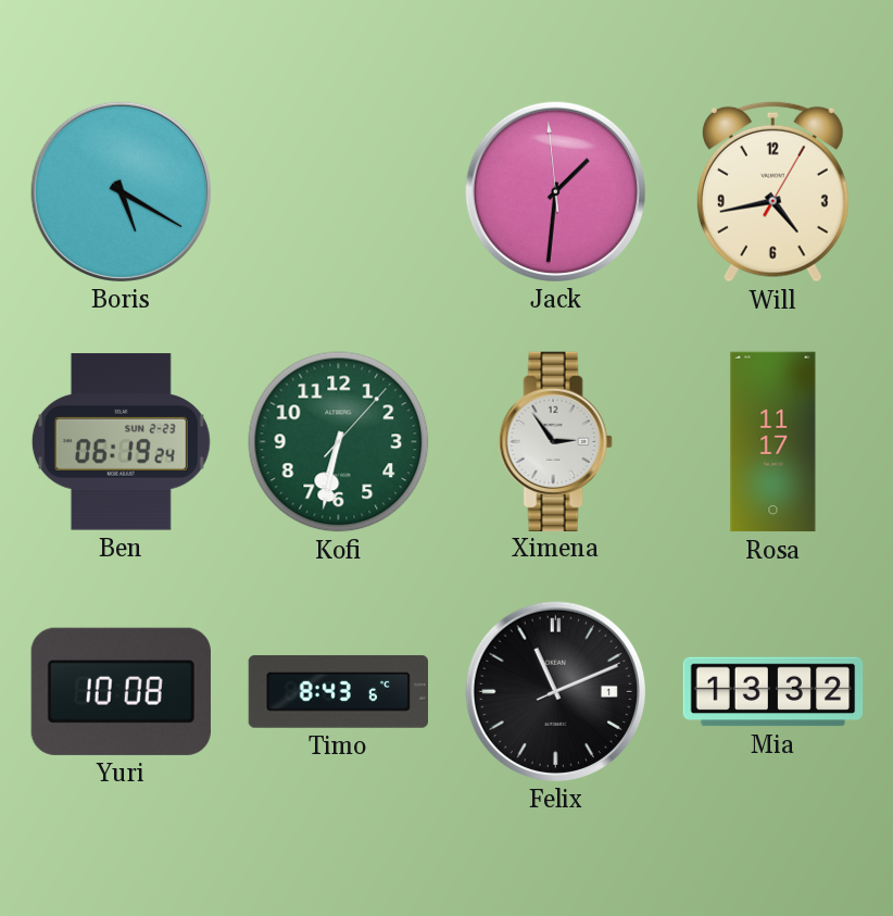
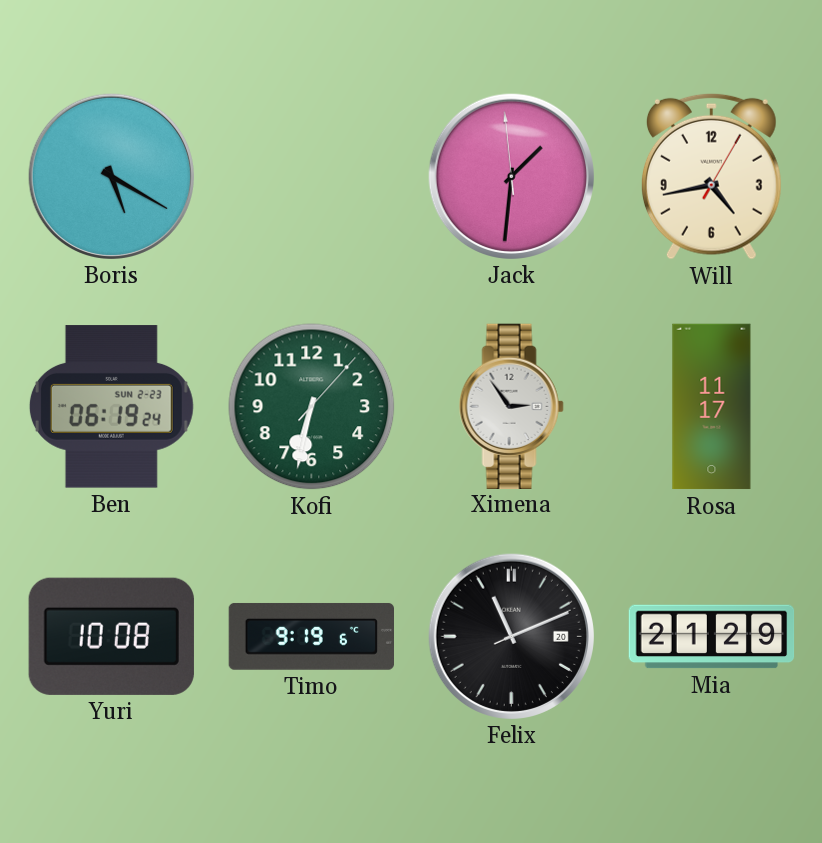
Timo: 8:43 -> 9:19
Felix date: 1 -> 20
Mia: 13:32 -> 21:29
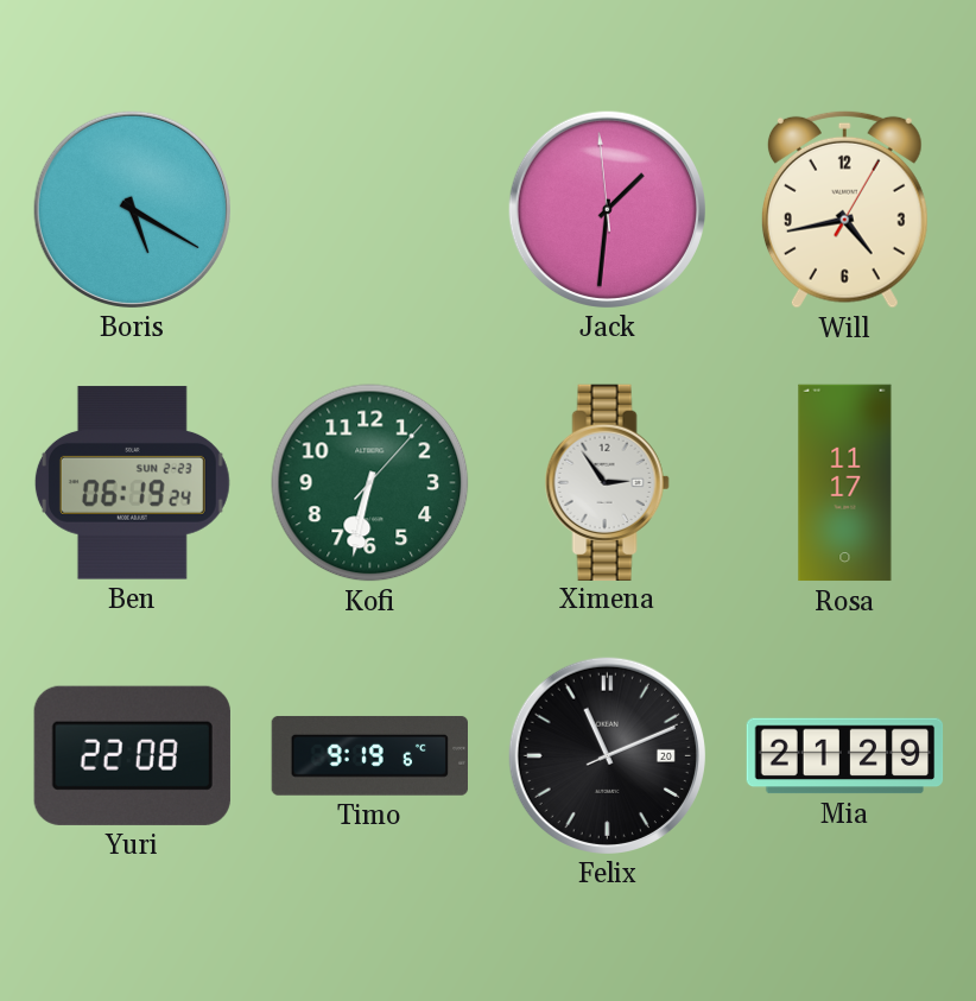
Yuri: 10:08 -> 22:08
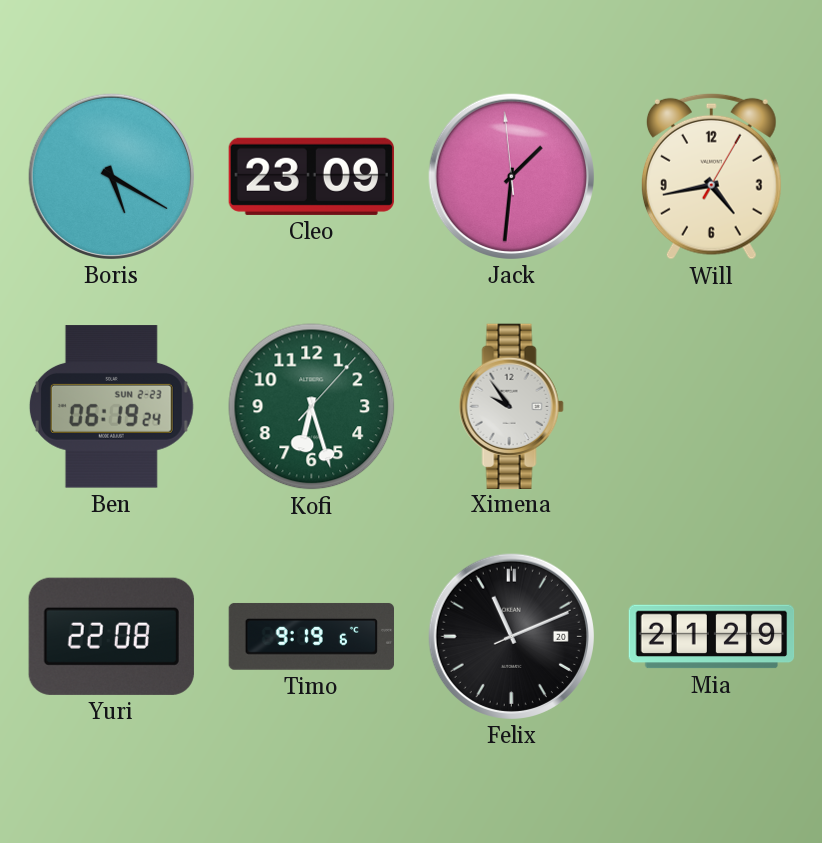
Cleo: none -> 23:09
Kofi: 6:32 -> 6:27
Ximena: 2:54 -> 9:54
Rosa: 11:17 -> none
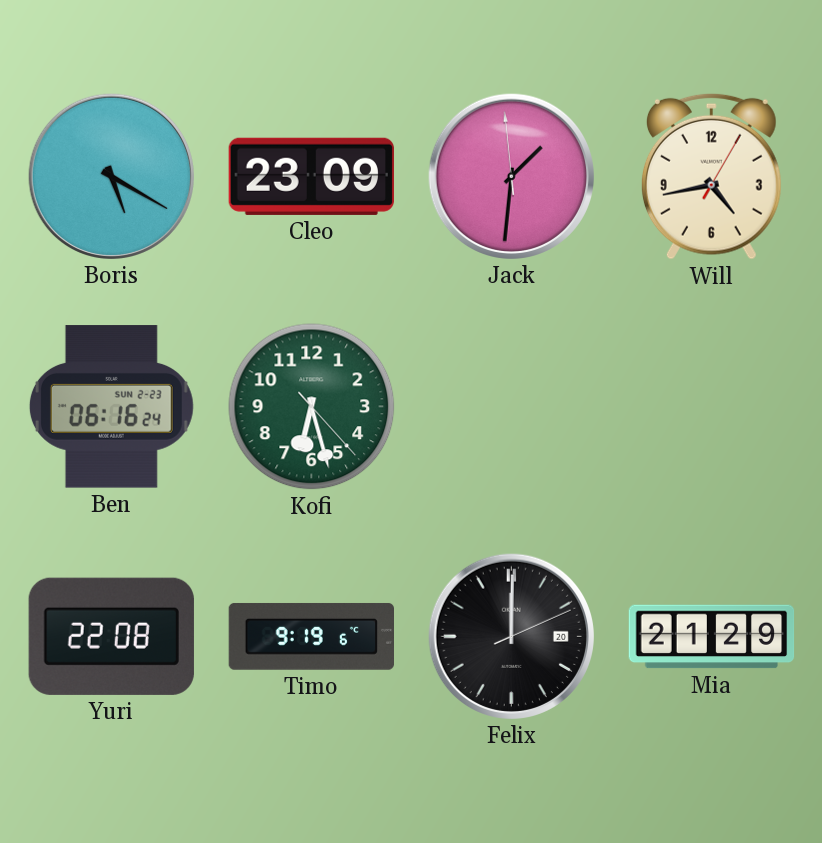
Ben: 06:19 -> 06:16
Kofi: 6:27:07 -> 6:27:23
Ximena: 9:54 -> none
Felix: 11:11 -> 12:00
